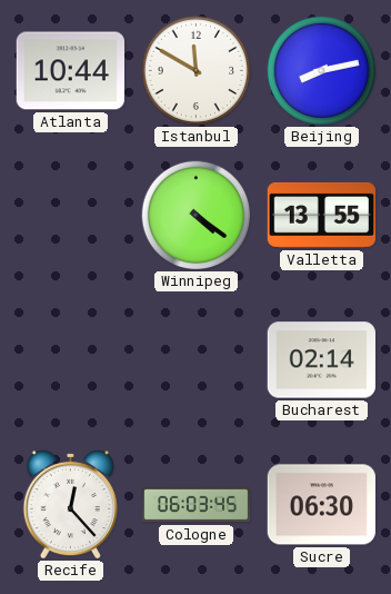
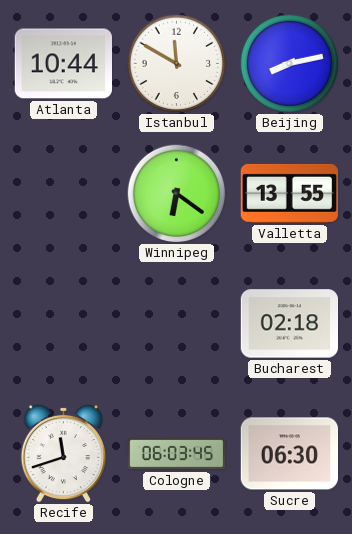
Winnipeg: 4:21 -> 6:21
Bucharest: 02:14 -> 02:18
Recife: 12:23 -> 11:42
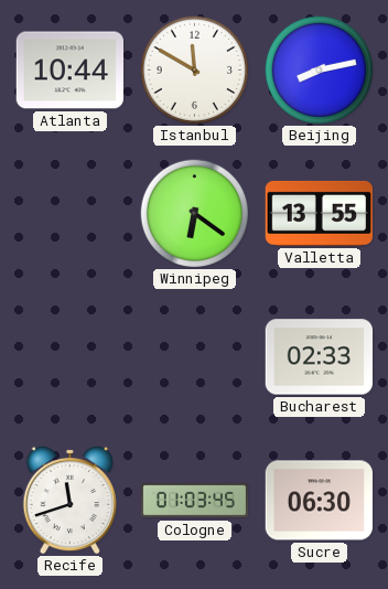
Bucharest: 02:18 -> 02:33
Cologne: 06:03 -> 01:03
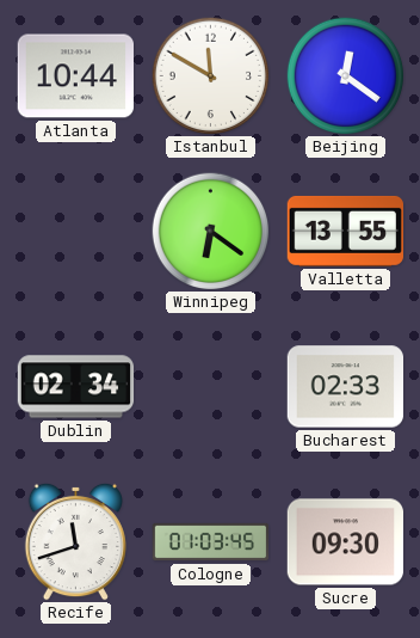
Beijing: 8:13 -> 12:21
Dublin: none -> 02:34
Sucre: 06:30 -> 09:30
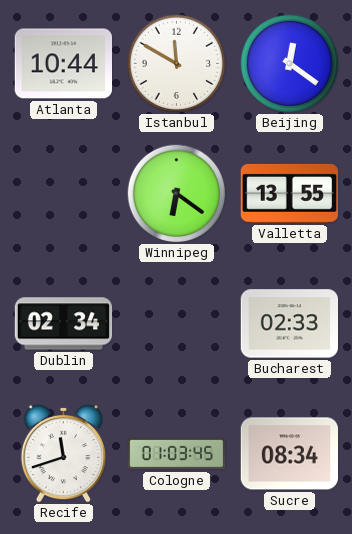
Sucre: 09:30 -> 08:34
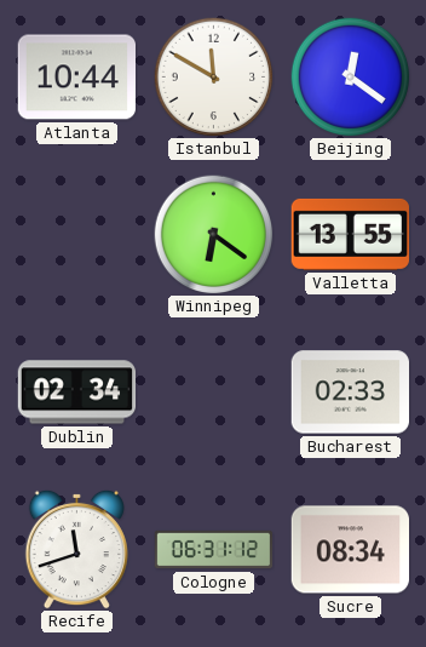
Cologne: 01:03 -> 06:31
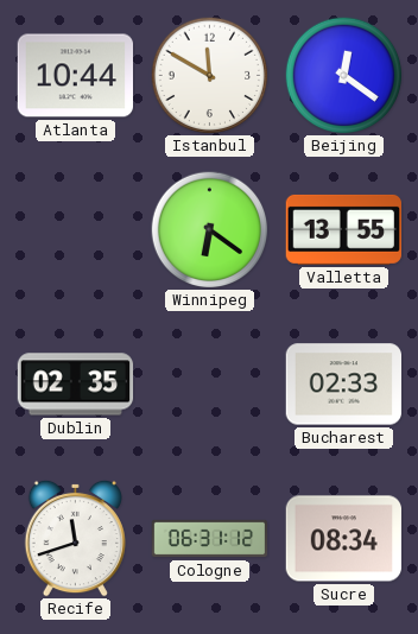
Dublin: 02:34 -> 02:35
